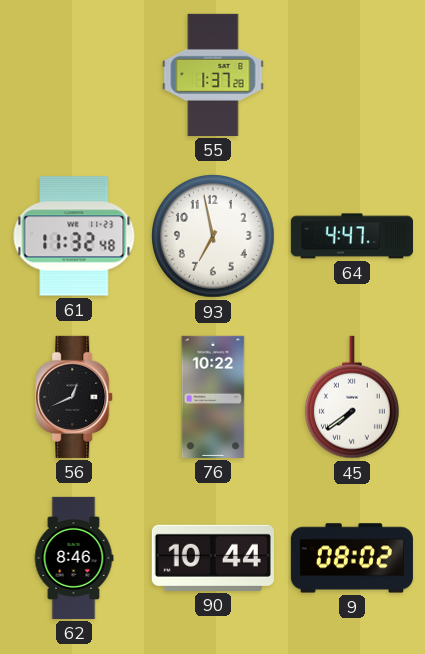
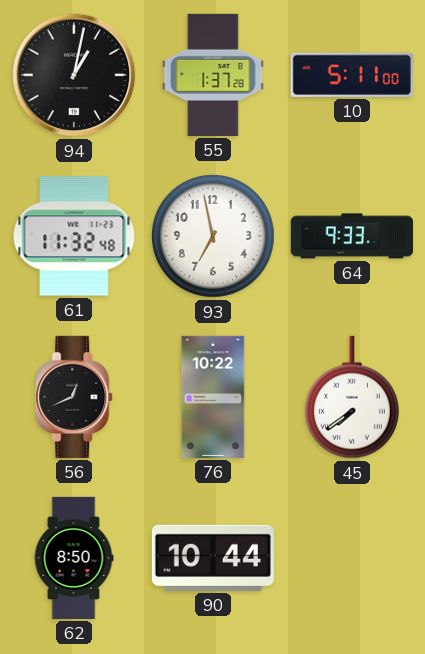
94: none -> 1:02
10: none -> 5:11
64: 4:47 -> 9:33
62: 8:46 -> 8:50
9: 08:02 -> none
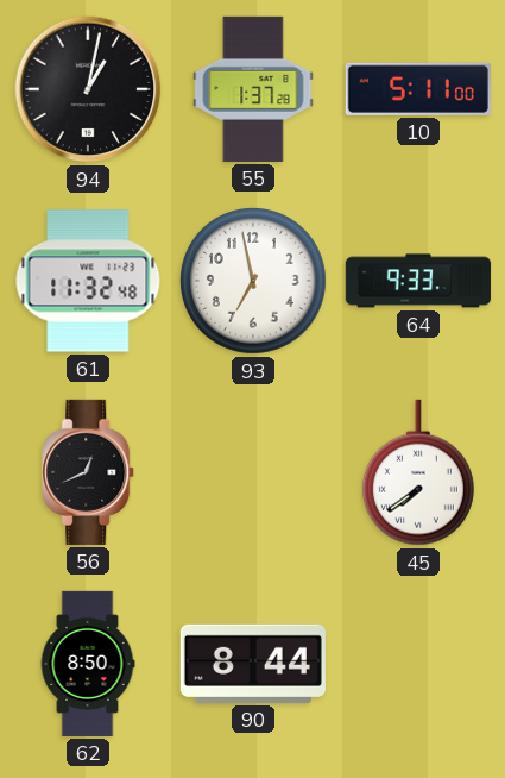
76: 10:22 -> none
90: 10:44 -> 8:44
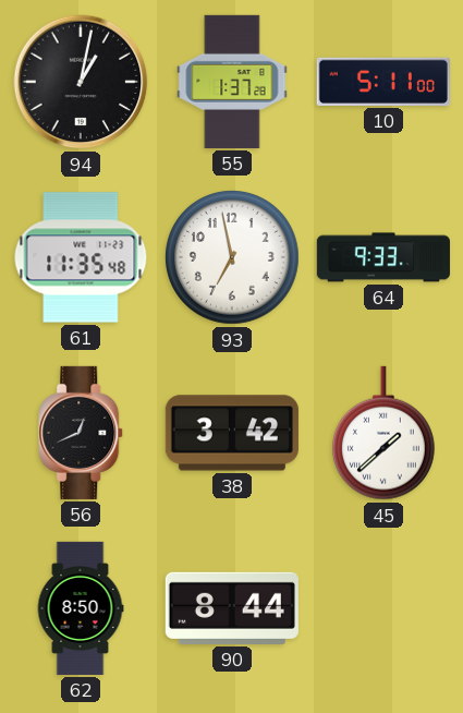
61: 11:32 -> 11:35
38: none -> 3:42
45: 7:39 -> 1:38
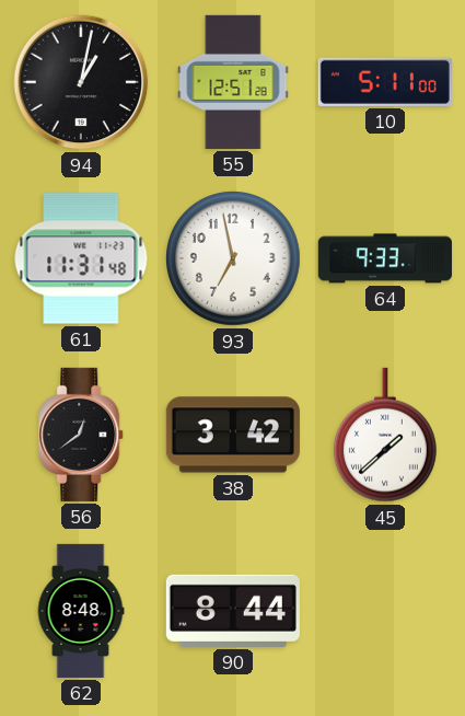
55: 1:37 -> 12:51
61: 11:35 -> 11:31
56: 12:41 -> 12:39
62: 8:50 -> 8:48
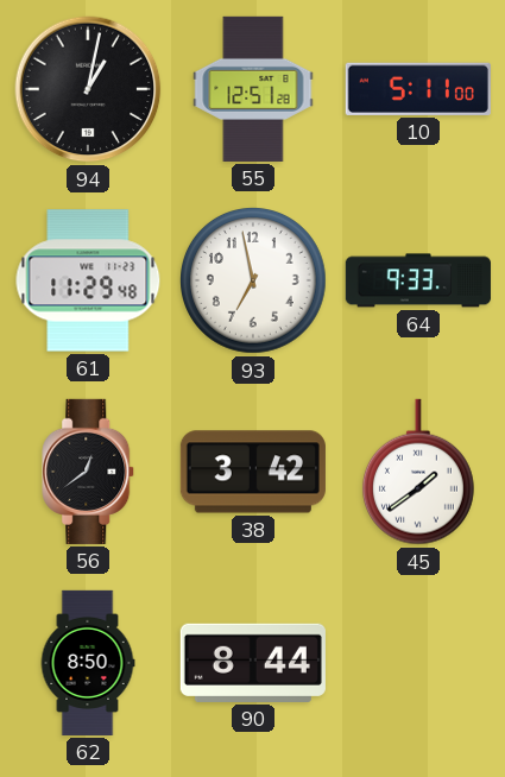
61: 11:31 -> 11:29
45: 1:38 -> 1:39
62: 8:48 -> 8:50
